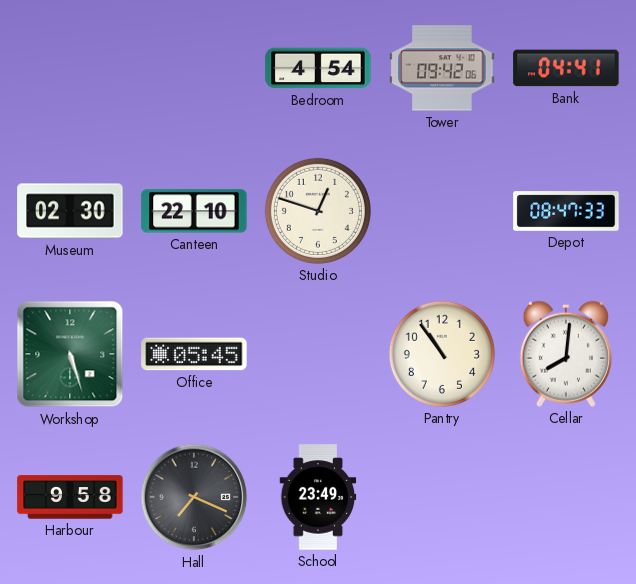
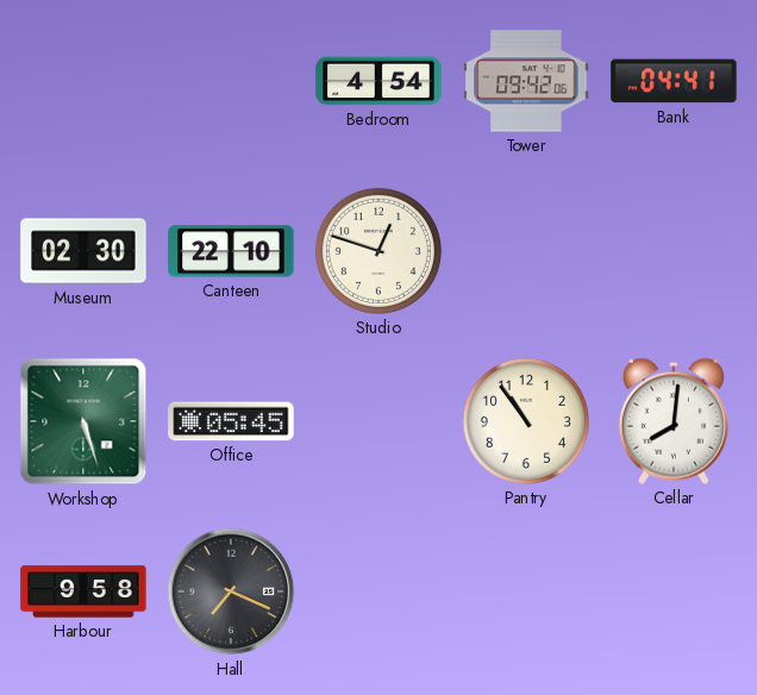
Depot: 08:47 -> none
School: 23:49 -> none
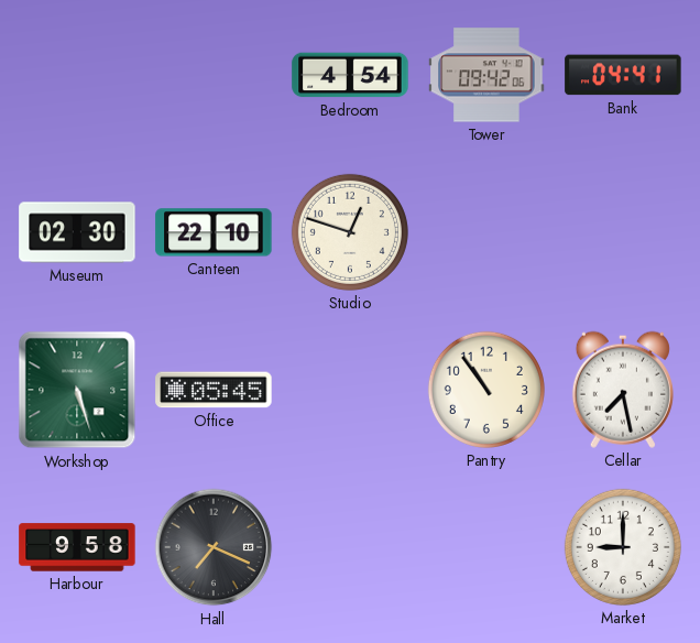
Cellar: 8:01 -> 7:28
Market: none -> 9:00
